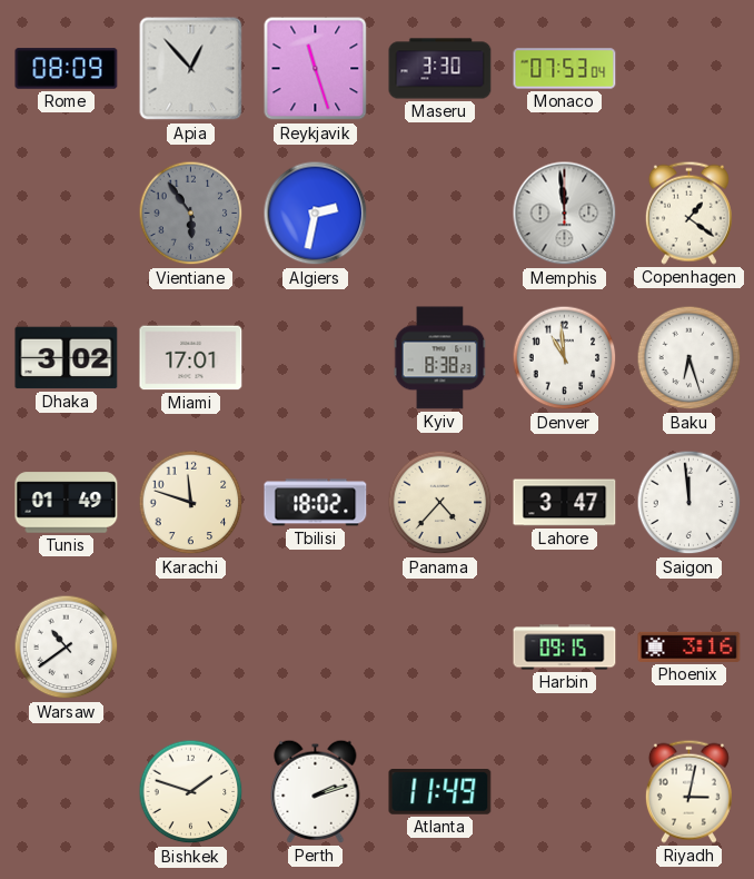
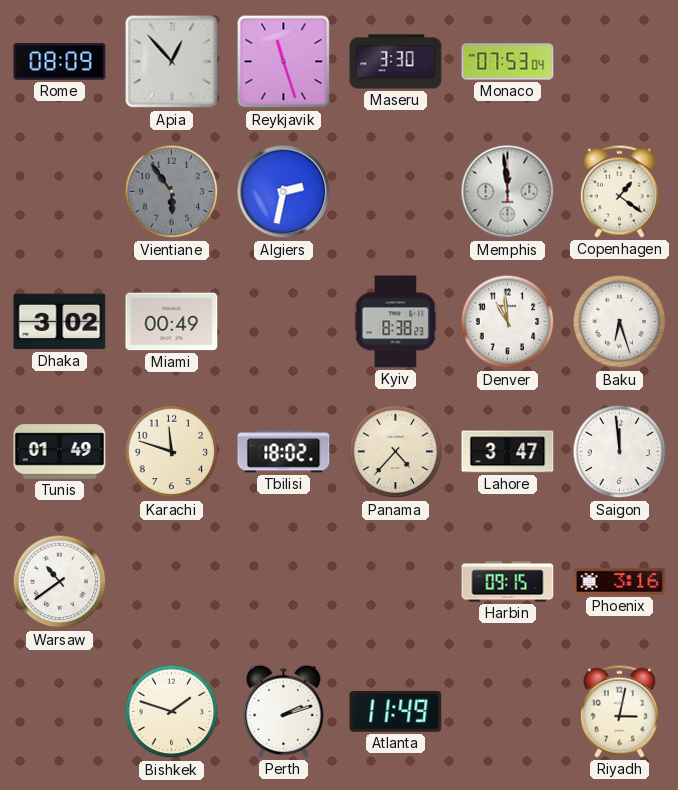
Miami: 17:01 -> 00:49
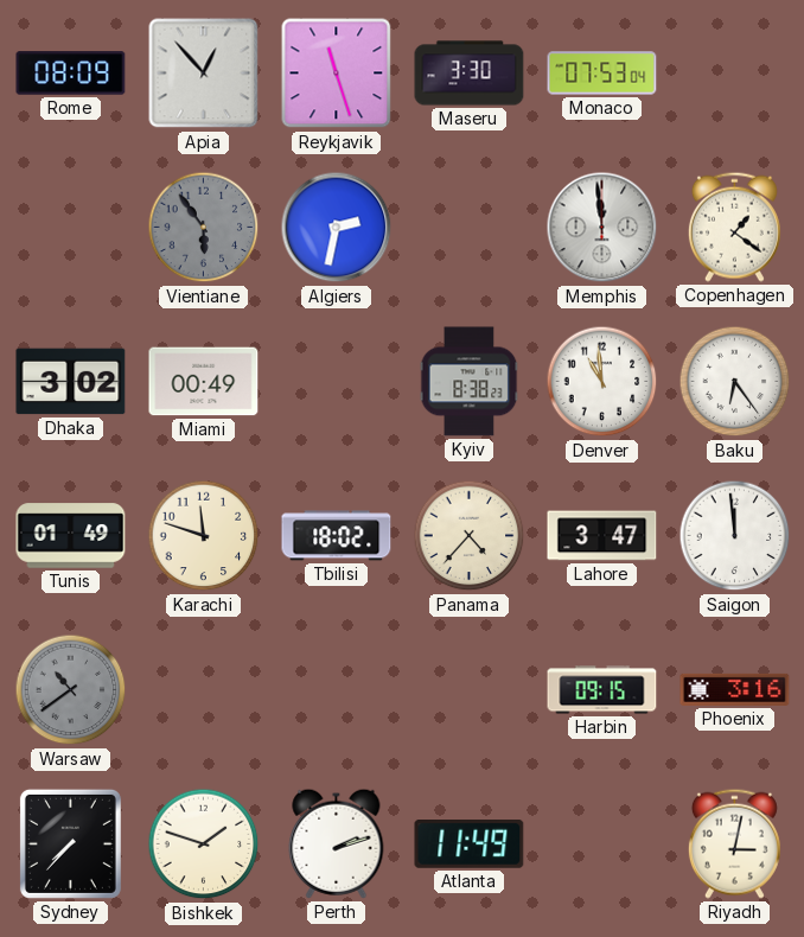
Baku: 6:27 -> 6:24
Warsaw dial: white -> grey
Sydney: none -> 7:37
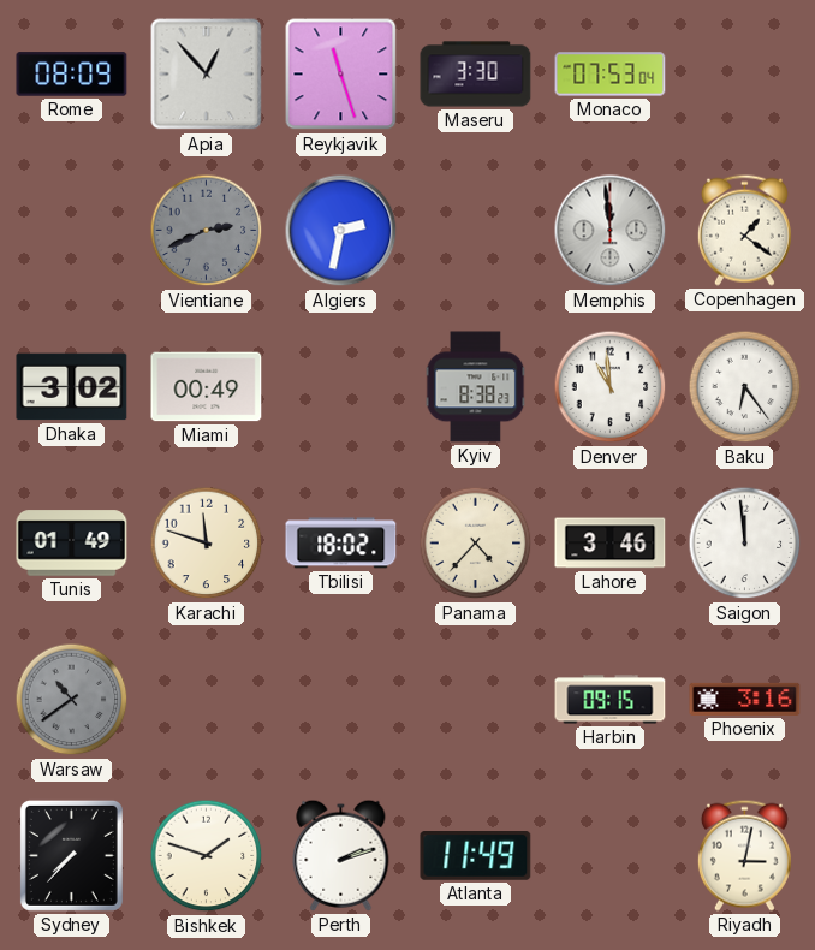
Vientiane: 5:54 -> 2:41
Lahore: 3:47 -> 3:46
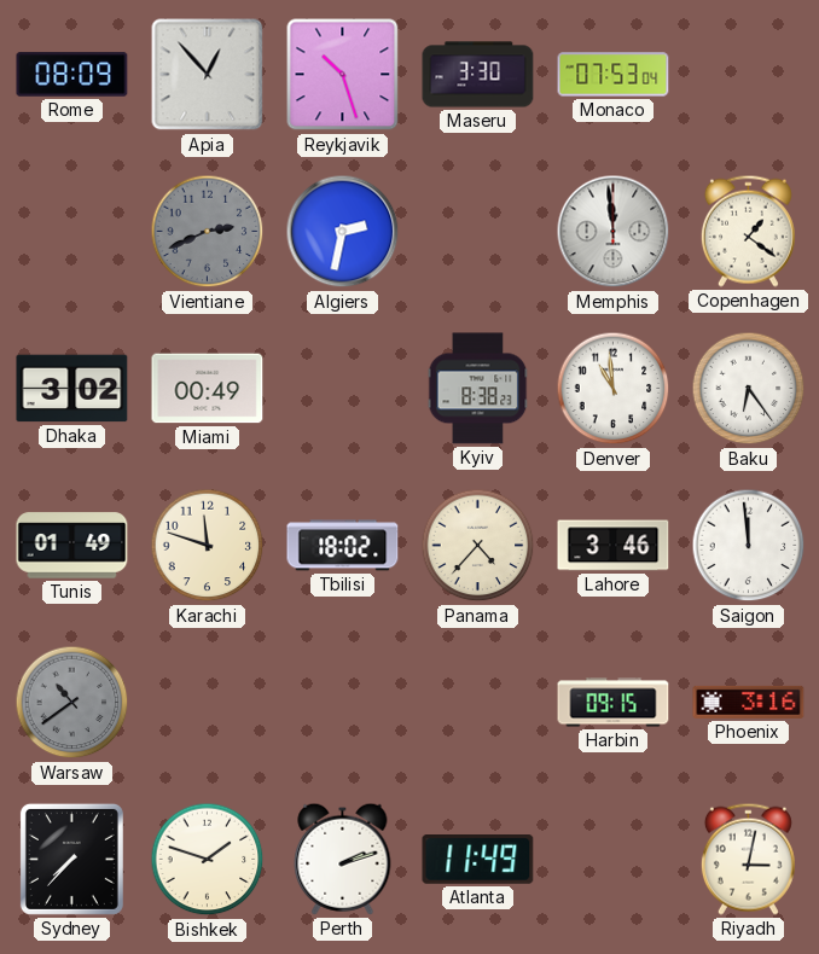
Reykjavik: 11:27 -> 10:27
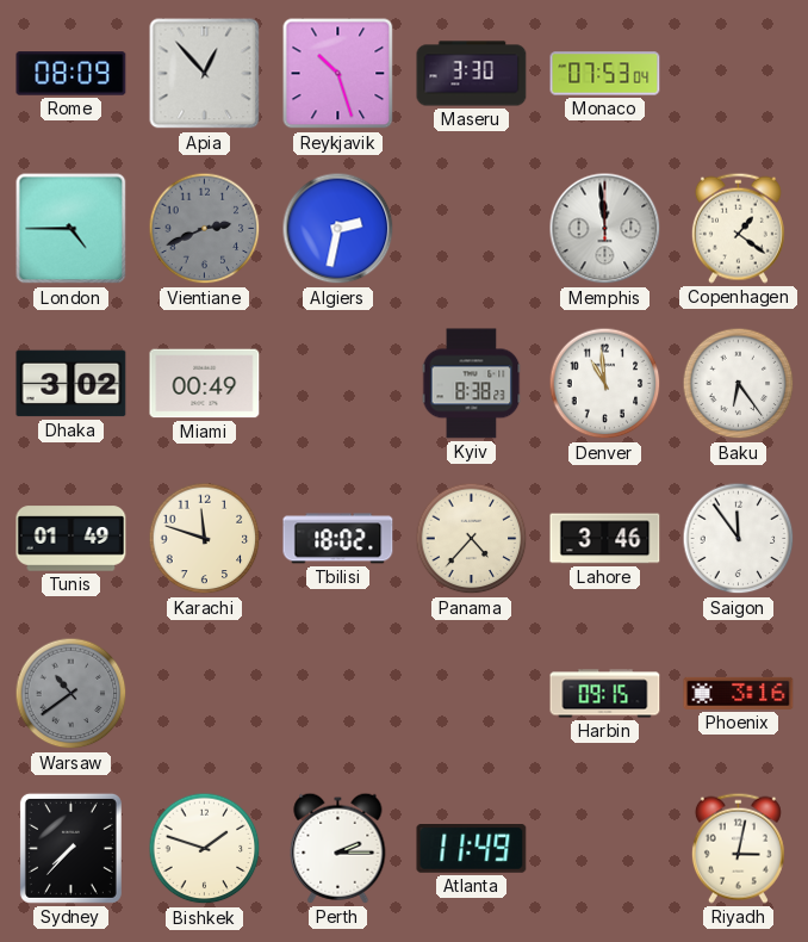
London: none -> 4:45
Saigon: 11:59 -> 11:54
Perth: 2:12 -> 2:15
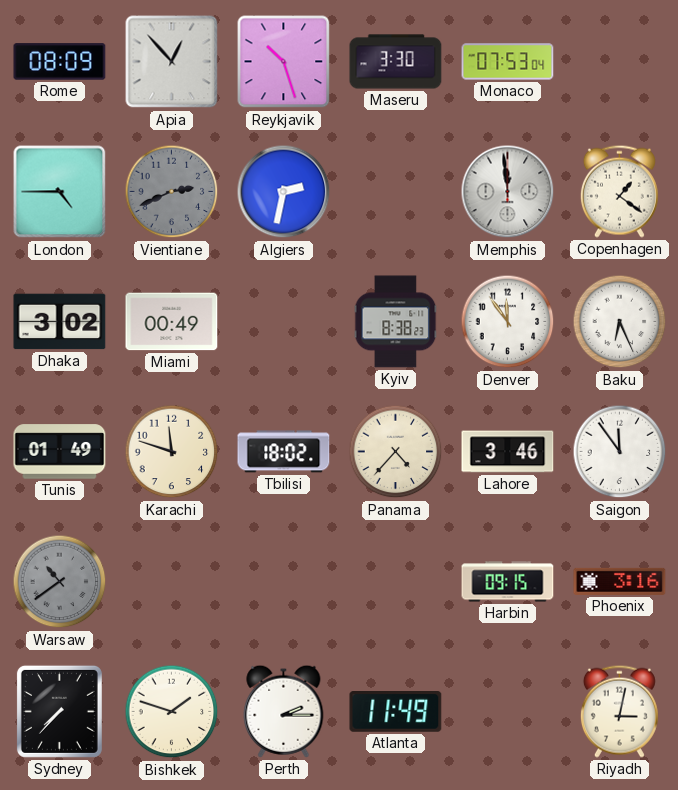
Denver: 10:59 -> 11:54
Baku: 6:24 -> 6:26
